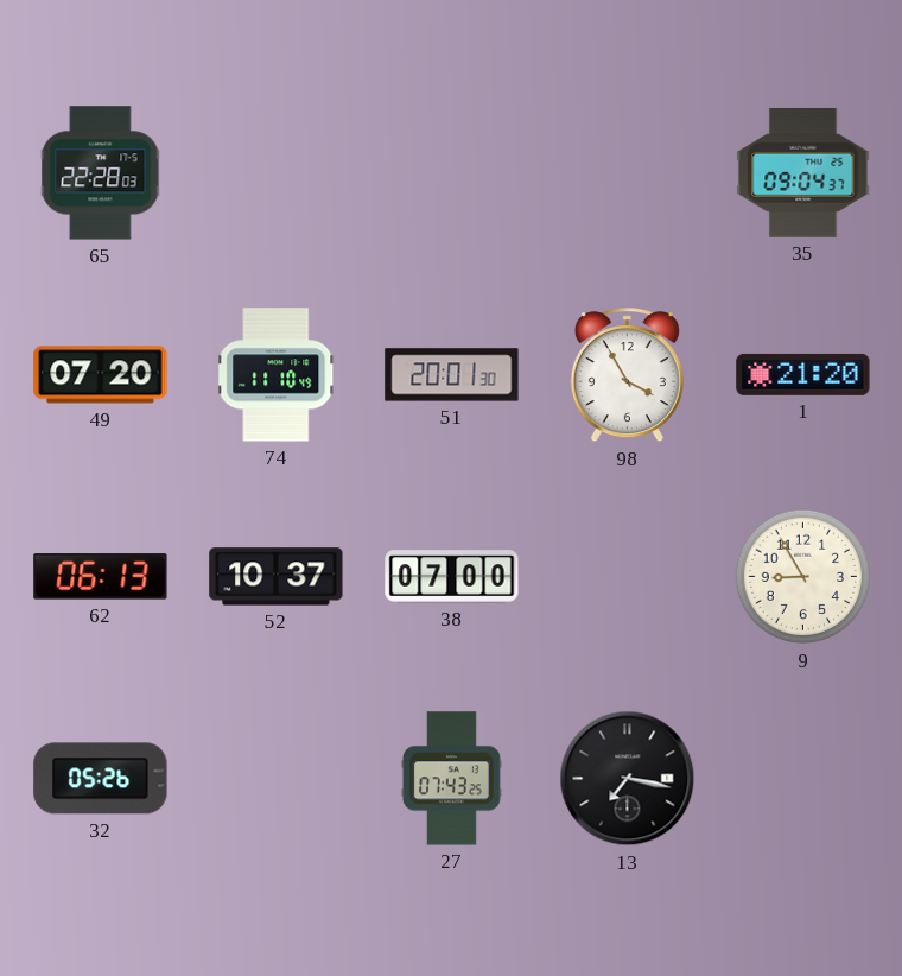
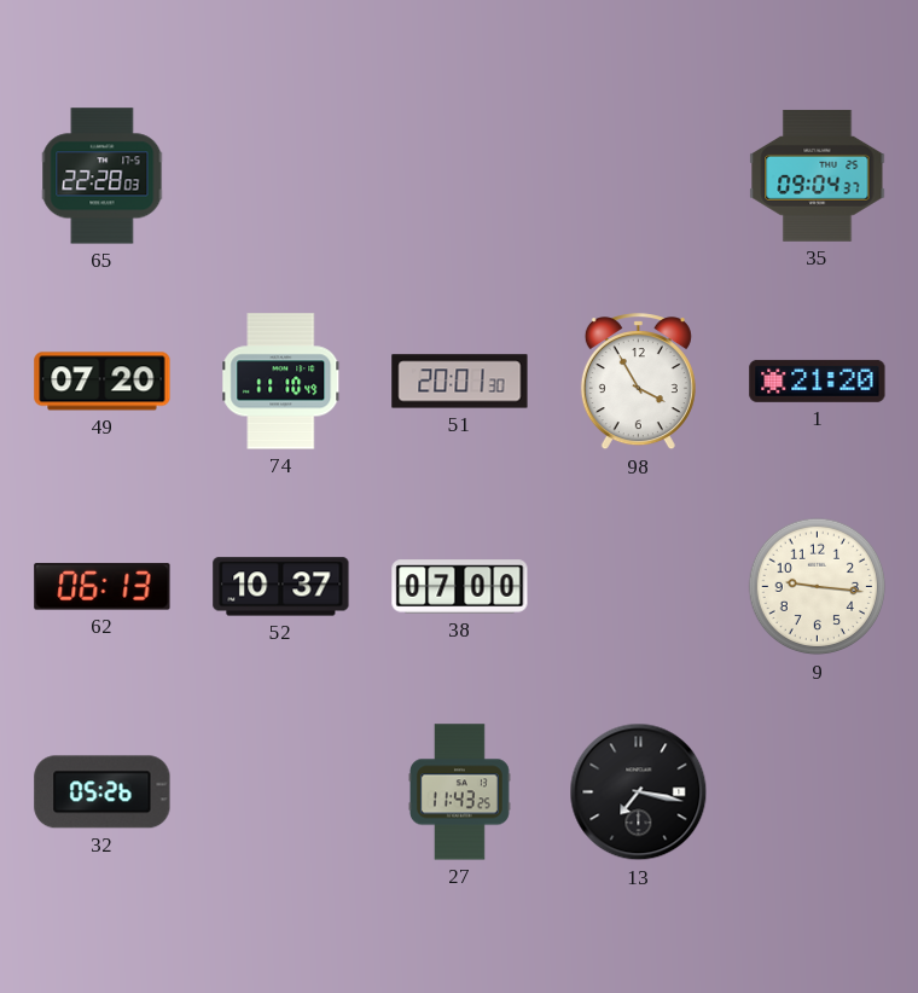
9: 8:55 -> 9:16
27: 07:43 -> 11:43
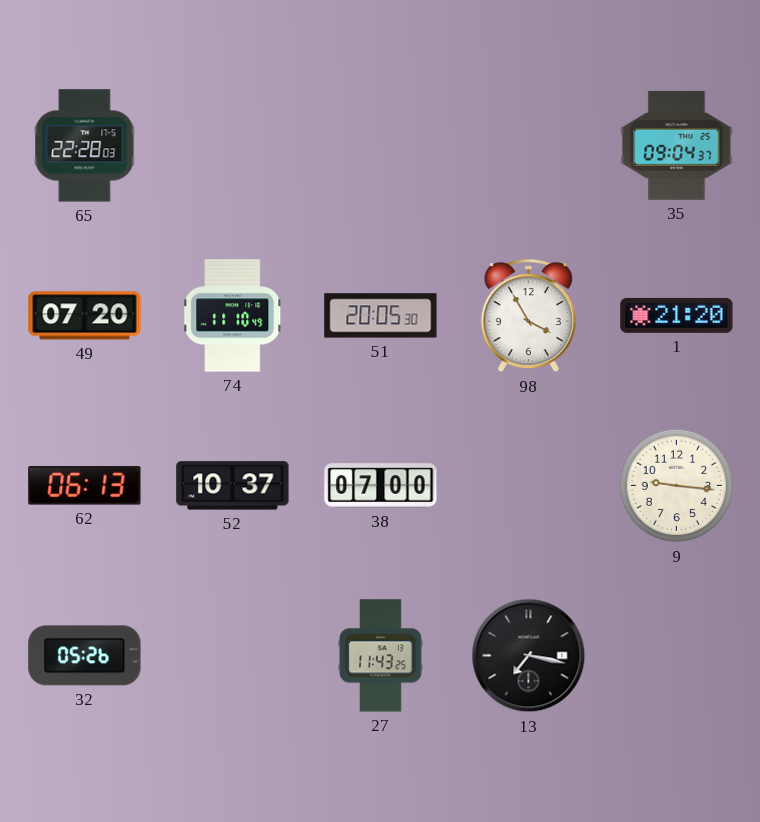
51: 20:01 -> 20:05
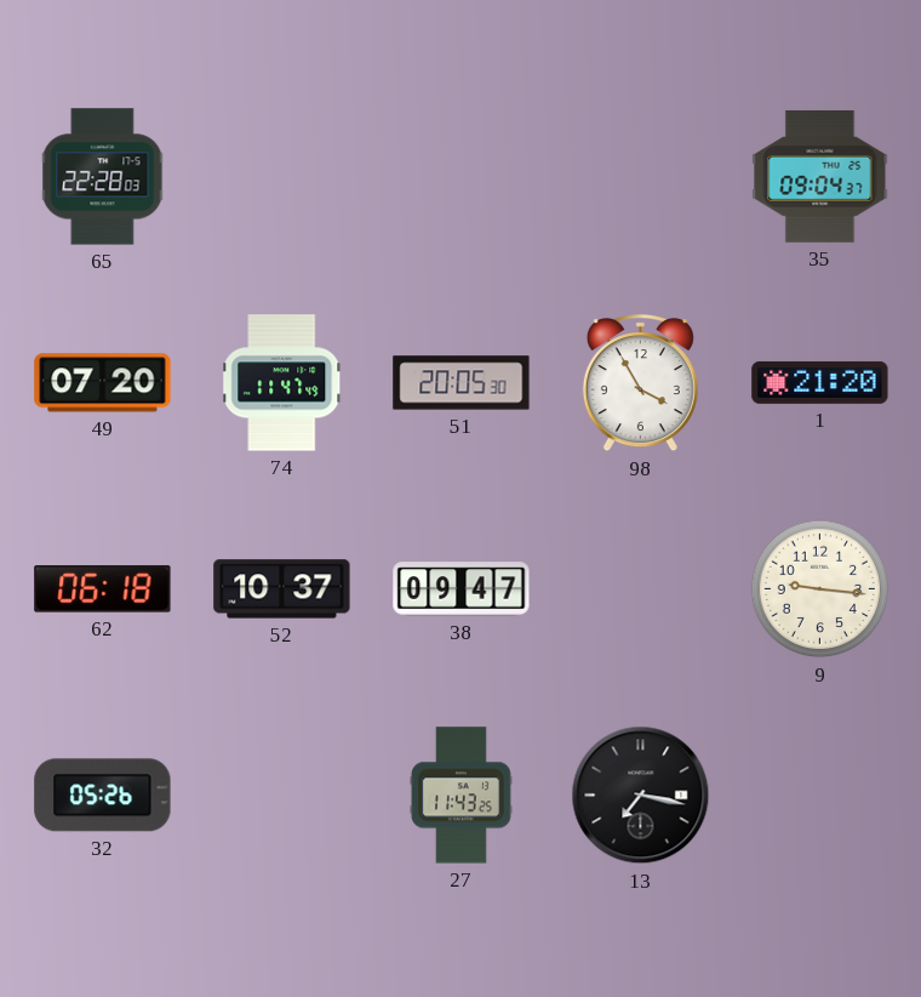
74: 11:10 -> 11:47
62: 06:13 -> 06:18
38: 07:00 -> 09:47
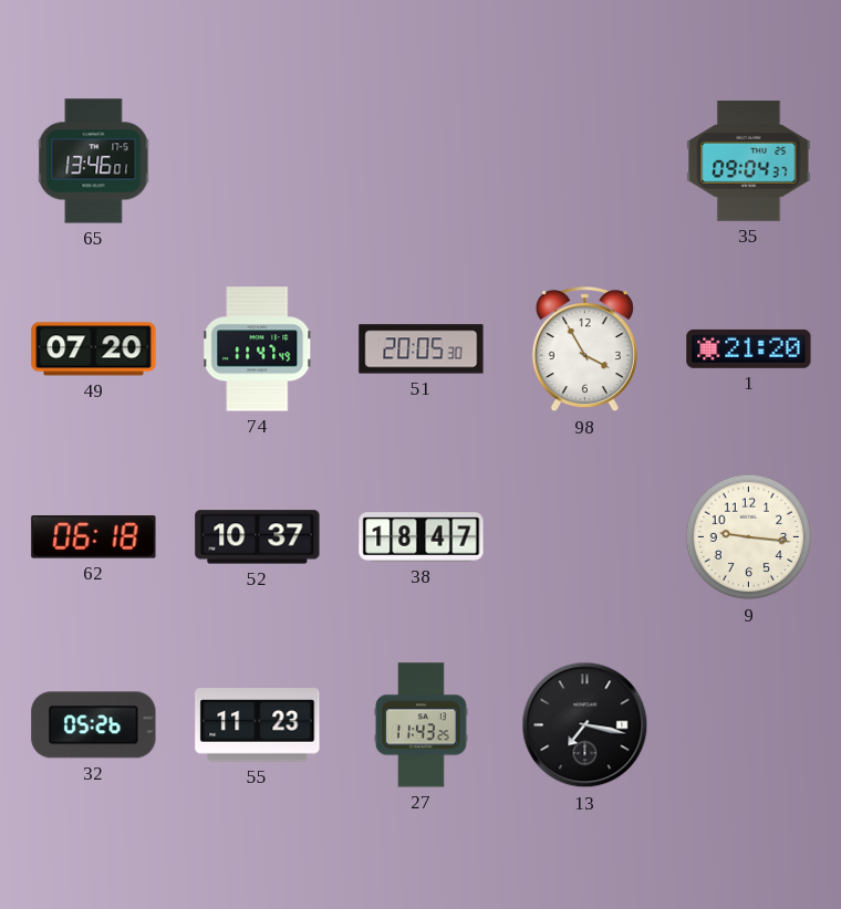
65: 22:28 -> 13:46
38: 09:47 -> 18:47
55: none -> 11:23
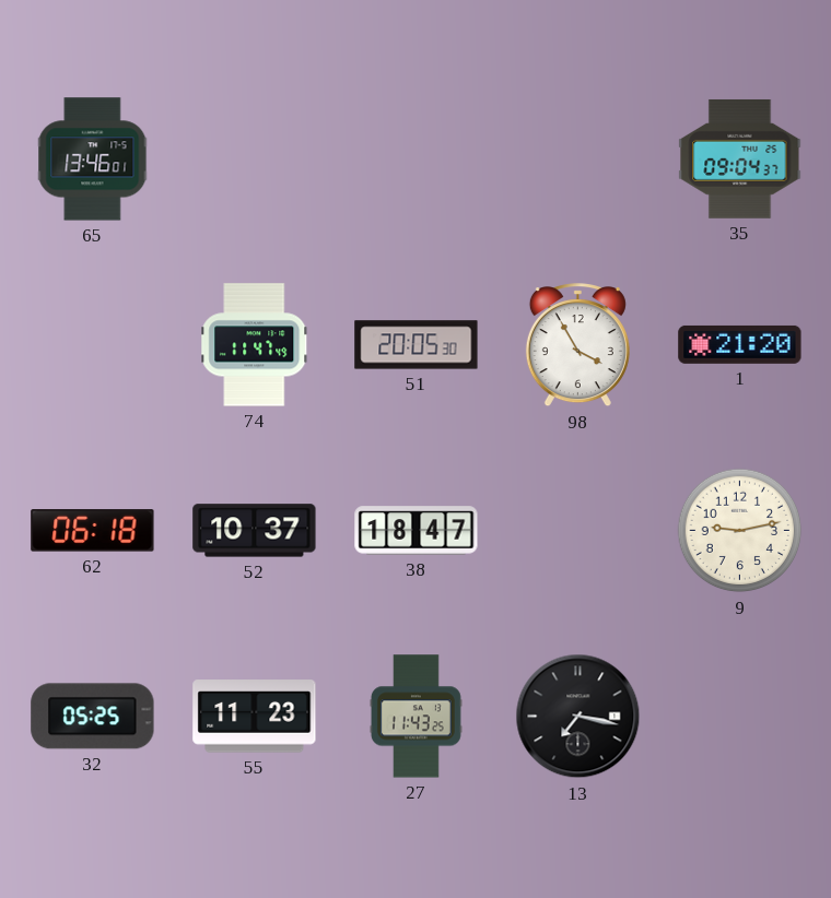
49: 07:20 -> none
9: 9:16 -> 9:13
32: 05:26 -> 05:25
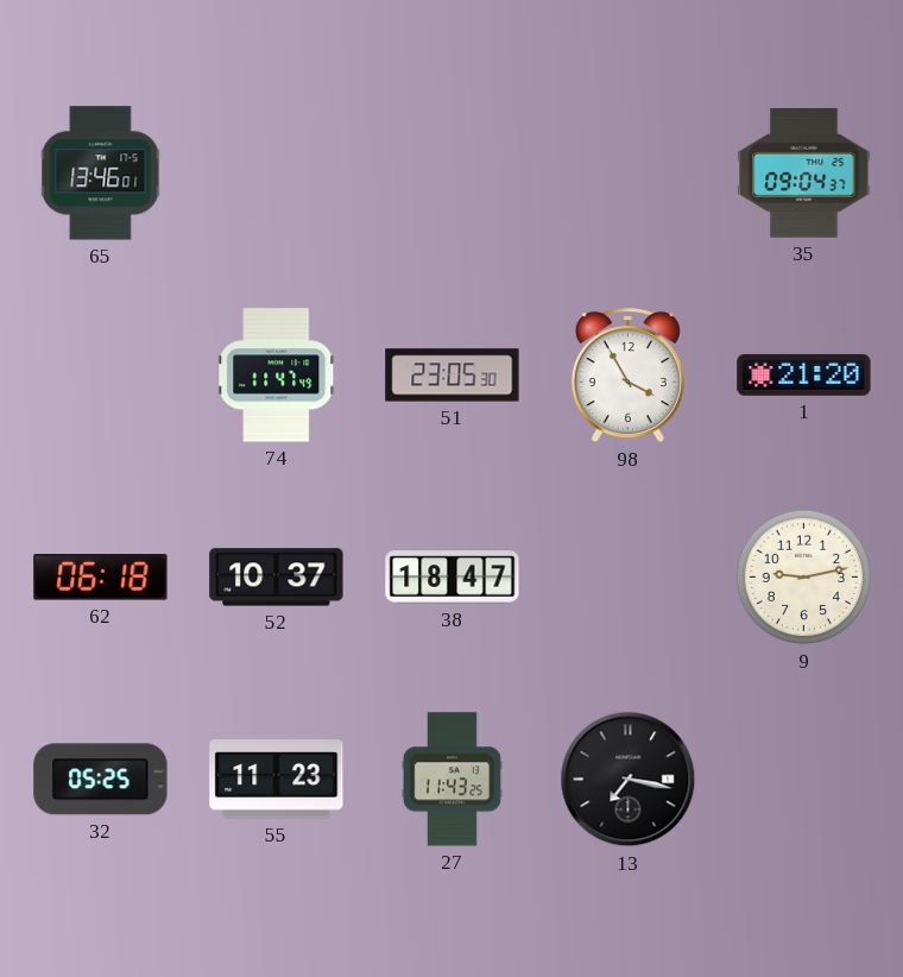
51: 20:05 -> 23:05
